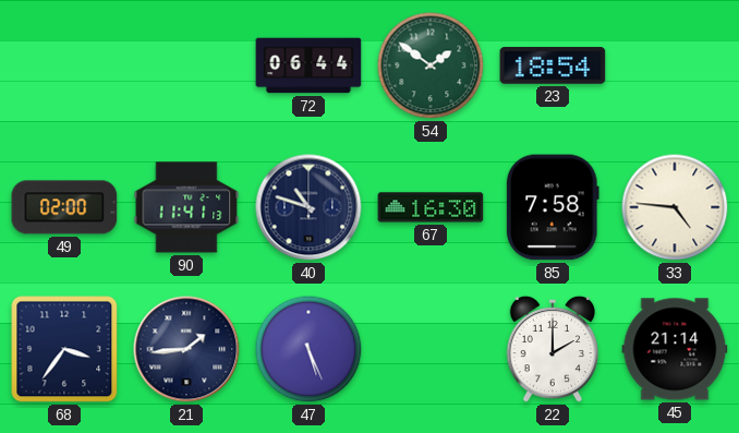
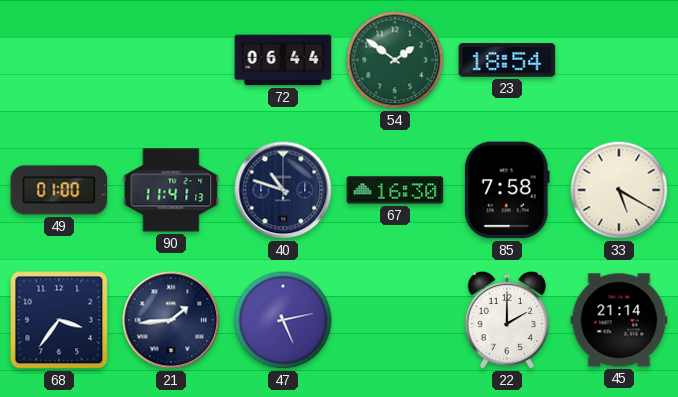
49: 02:00 -> 01:00
33: 4:46 -> 5:20
47: 5:26 -> 5:13
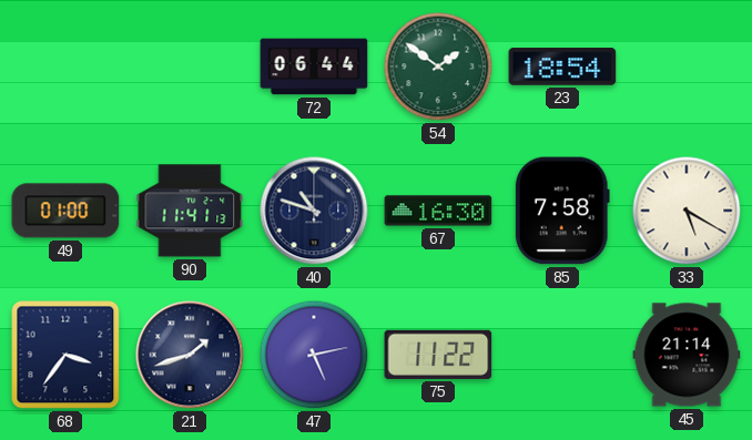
21: 1:44 -> 1:42
75: none -> 11:22
22: 2:00 -> none
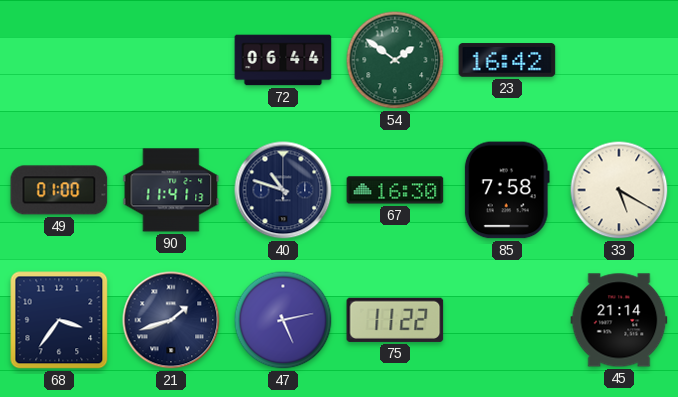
23: 18:54 -> 16:42
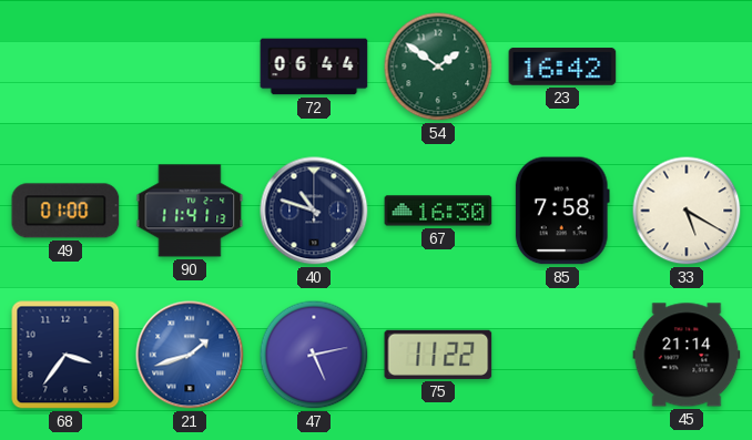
21 dial: navy -> blue
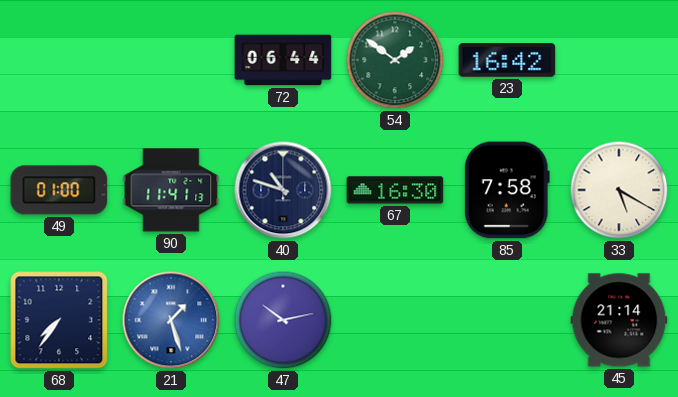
68: 3:36 -> 7:36
21: 1:42 -> 1:27
47: 5:13 -> 10:13
75: 11:22 -> none
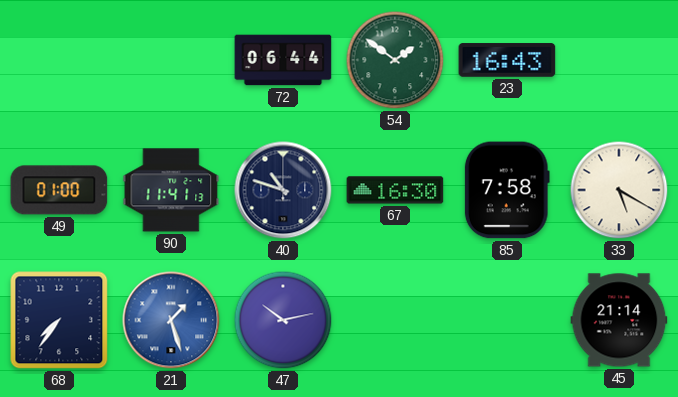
23: 16:42 -> 16:43
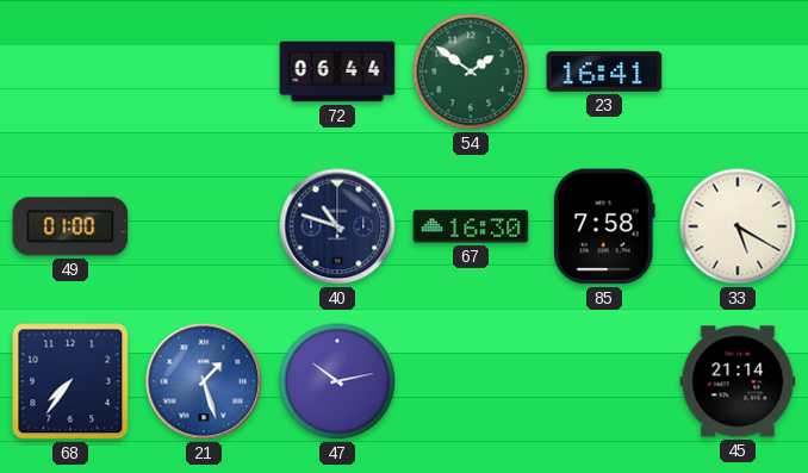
23: 16:43 -> 16:41
90: 11:41 -> none
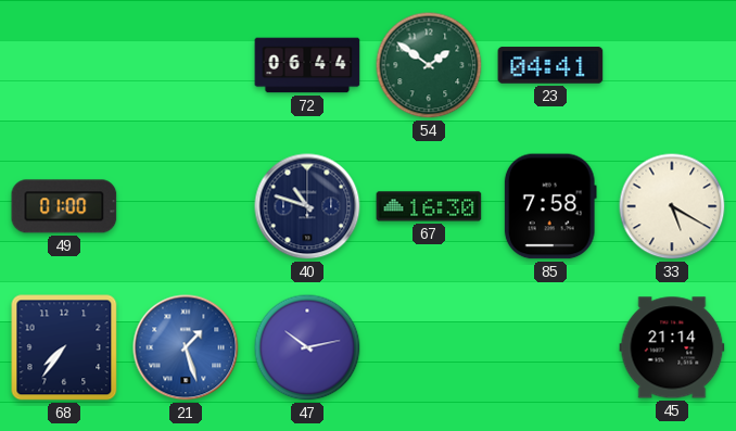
23: 16:41 -> 04:41
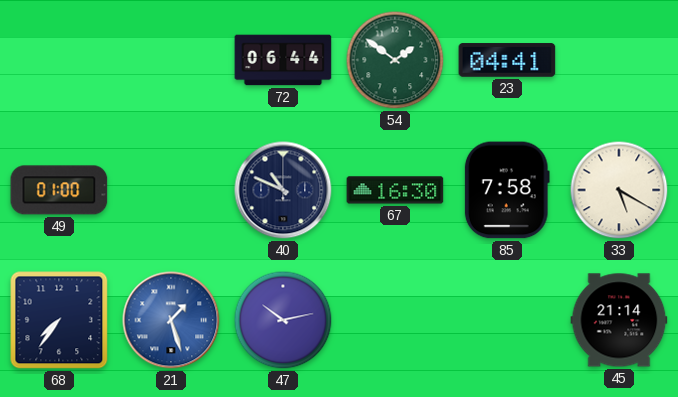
40: 10:48 -> 10:49
